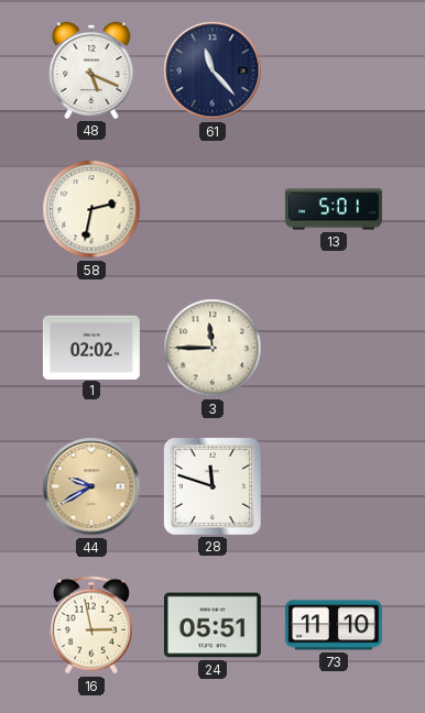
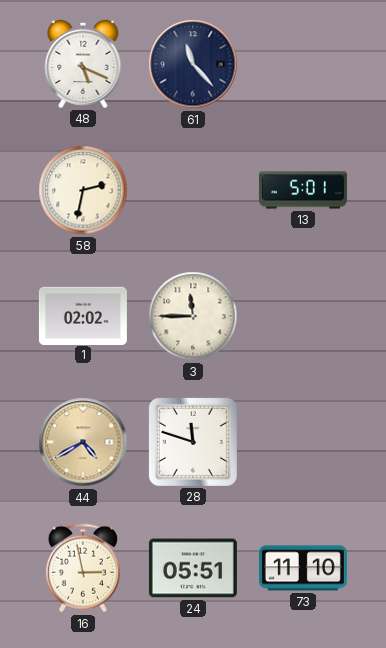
44: 9:40 -> 4:40
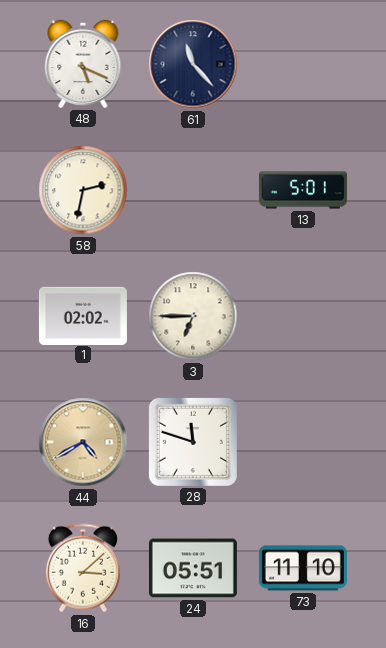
3: 11:45 -> 6:45
16: 2:58 -> 3:08
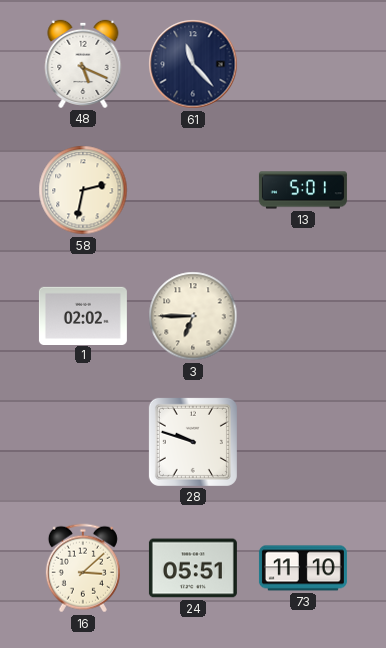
44: 4:40 -> none
28: 11:48 -> 9:48
